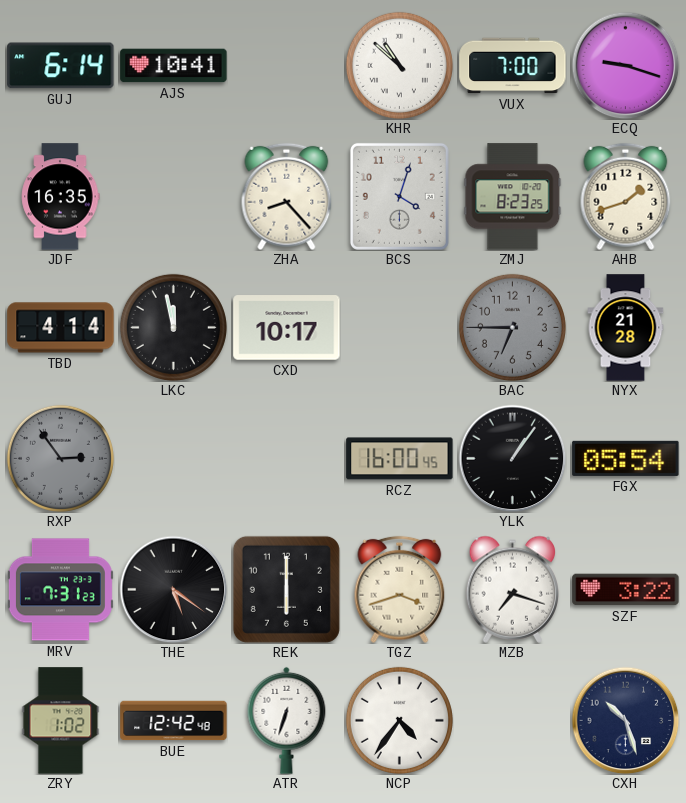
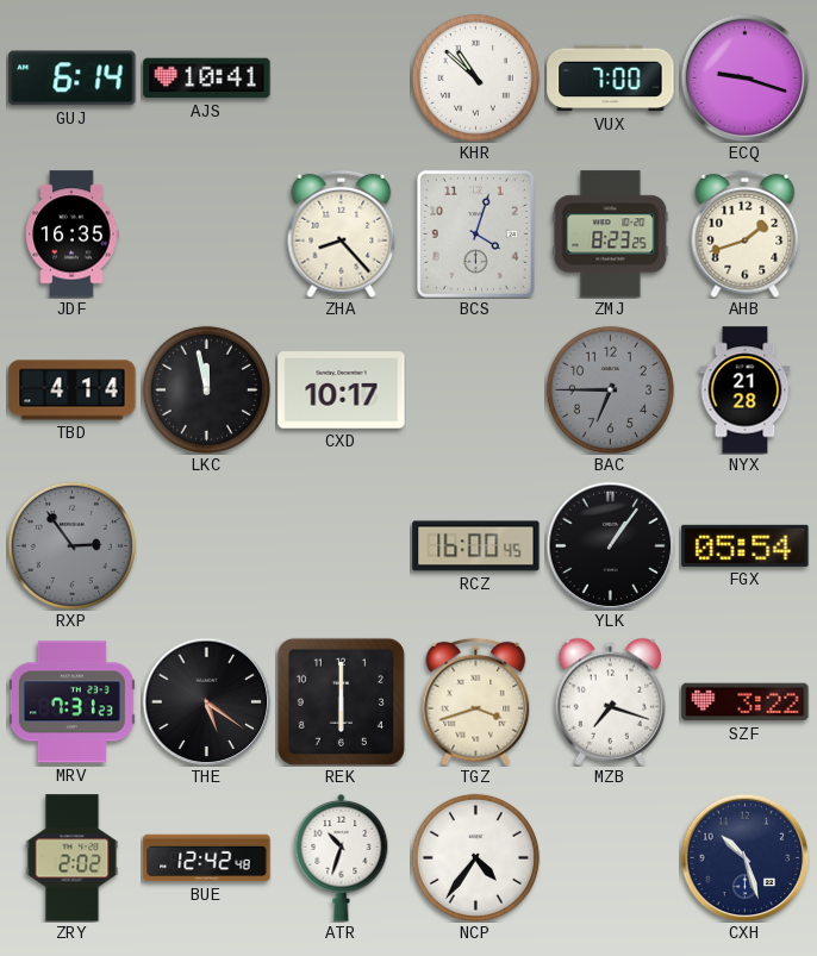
ZRY: 1:02 -> 2:02
ATR: 6:33 -> 10:33
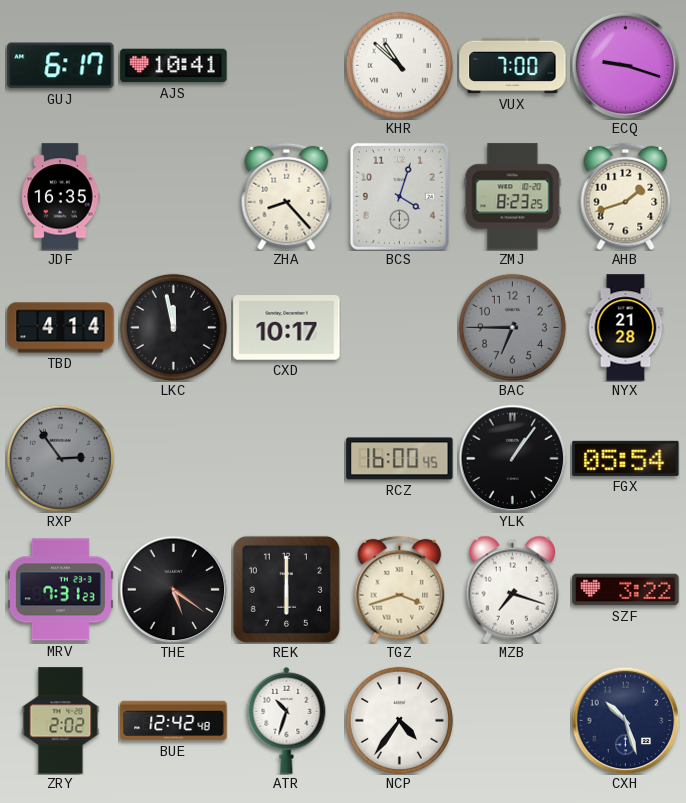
GUJ: 6:14 -> 6:17
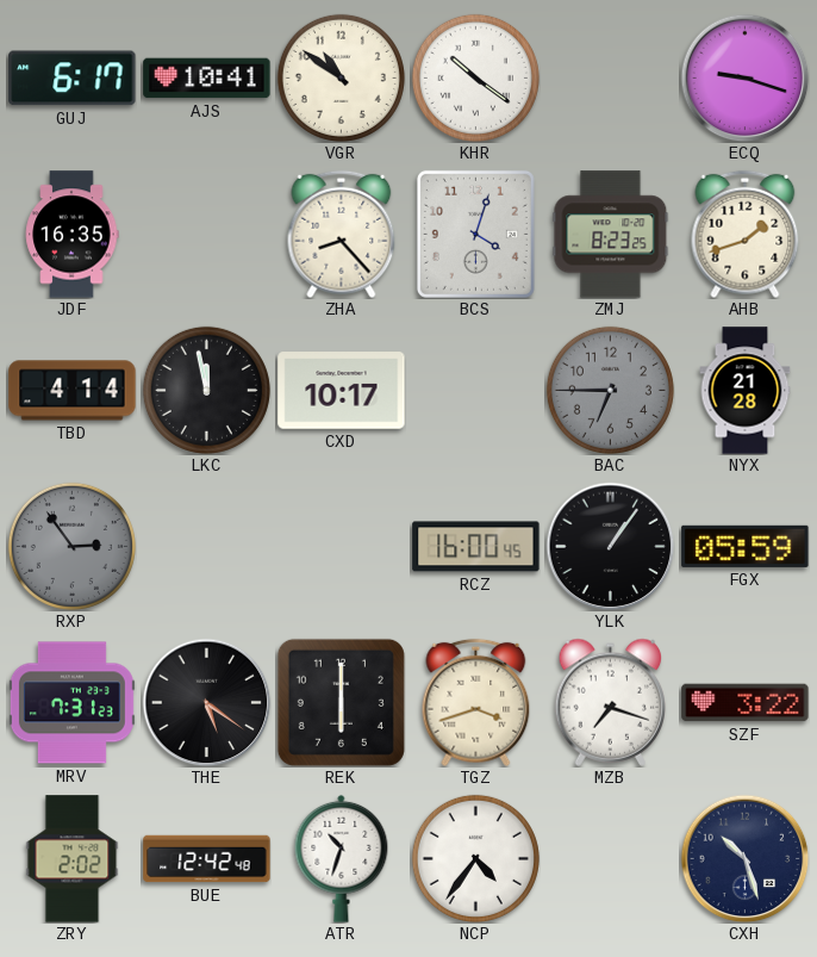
VGR: none -> 10:51
KHR: 10:52 -> 10:21
VUX: 7:00 -> none
FGX: 05:54 -> 05:59
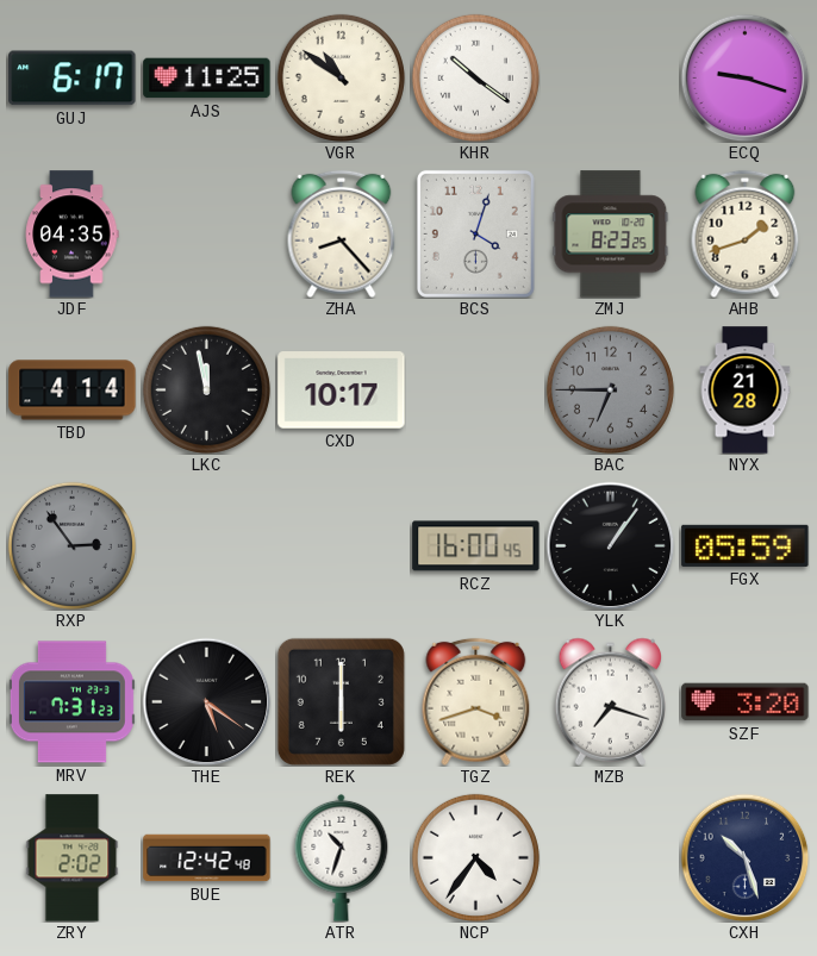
AJS: 10:41 -> 11:25
JDF: 16:35 -> 04:35
SZF: 3:22 -> 3:20
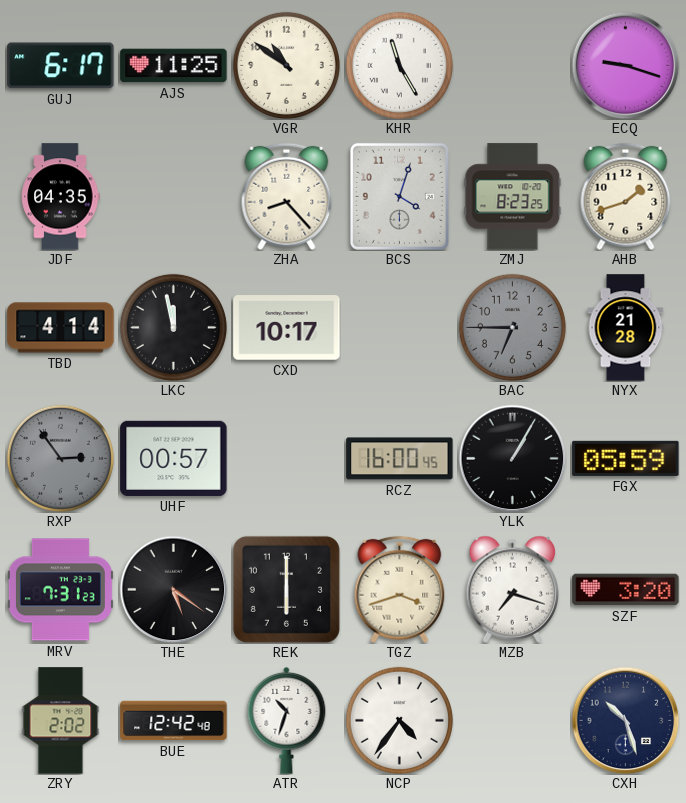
KHR: 10:21 -> 11:25
UHF: none -> 00:57
YLK: 1:06 -> 1:05
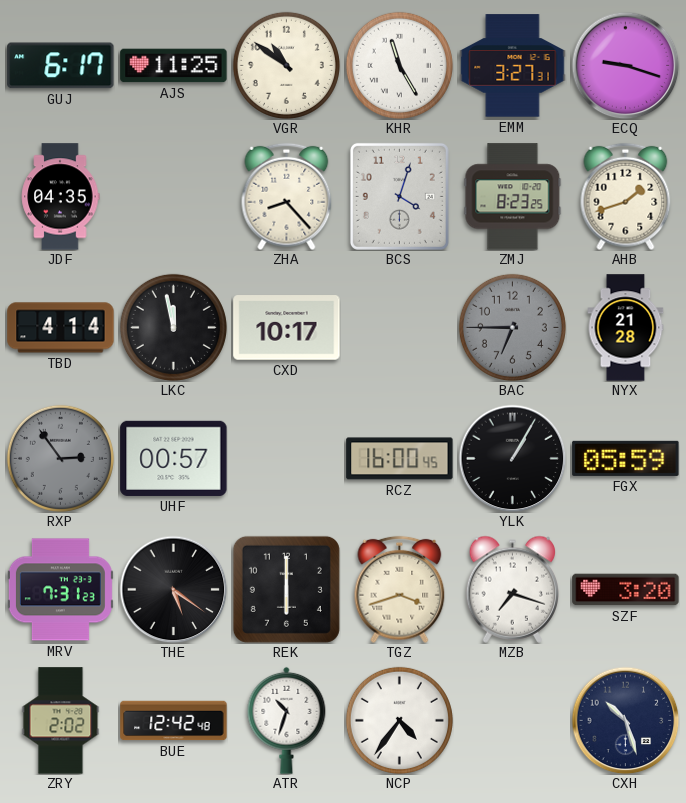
EMM: none -> 3:27
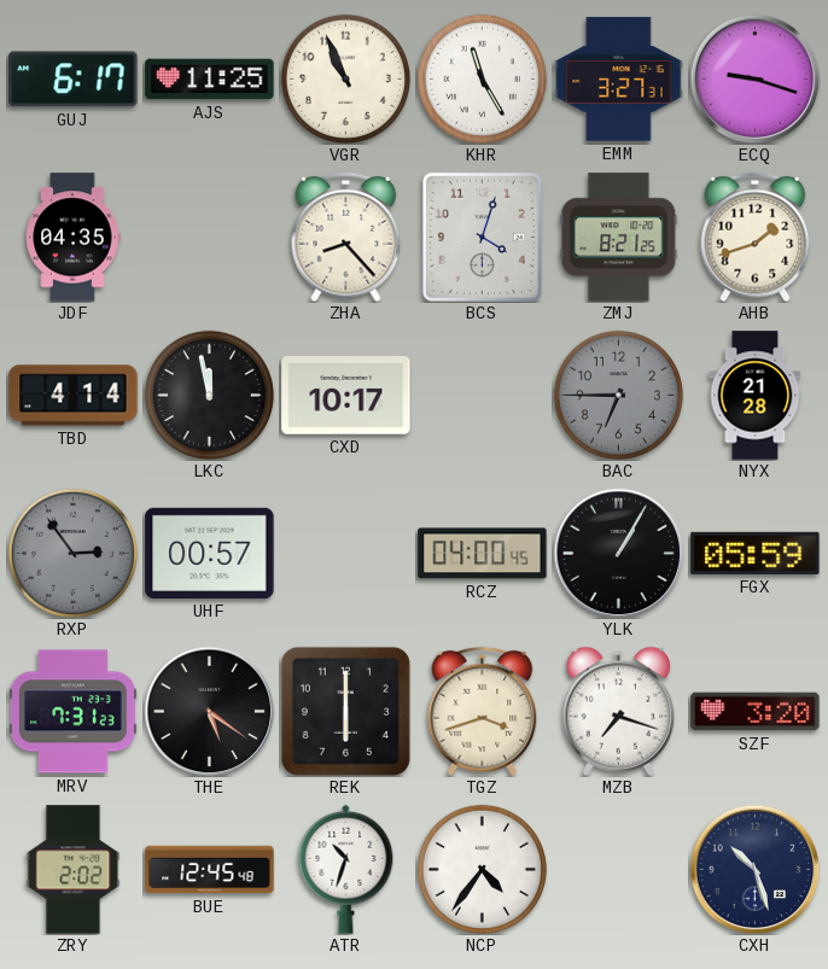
VGR: 10:51 -> 10:56
ZMJ: 8:23 -> 8:21
RCZ: 16:00 -> 04:00
BUE: 12:42 -> 12:45
